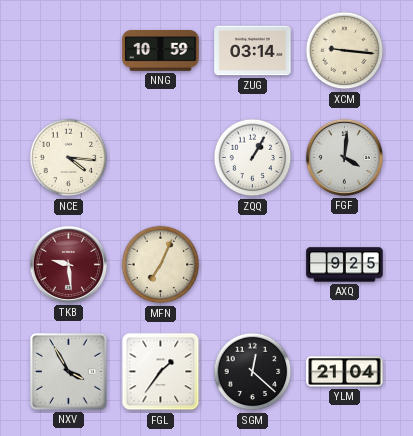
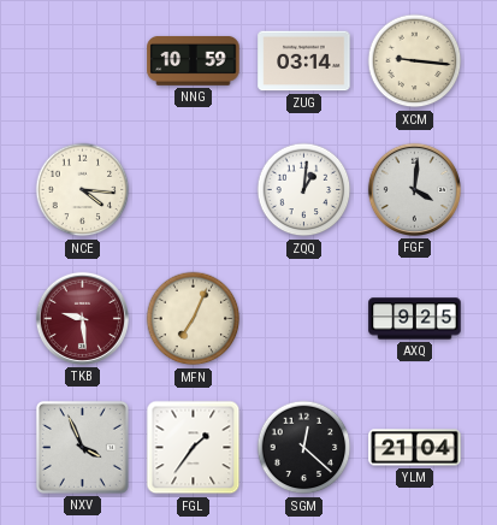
ZQQ: 1:05 -> 1:01
NXV: 3:55 -> 3:56
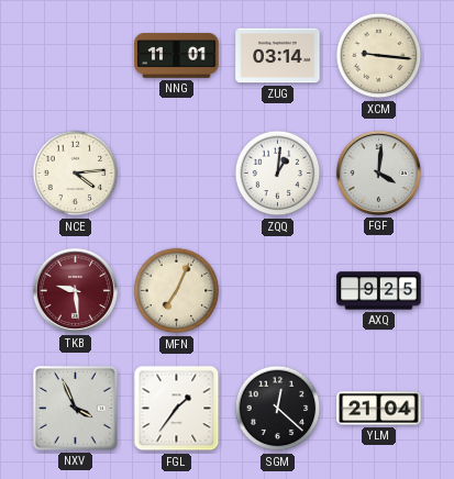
NNG: 10:59 -> 11:01
NCE: 4:16 -> 4:14
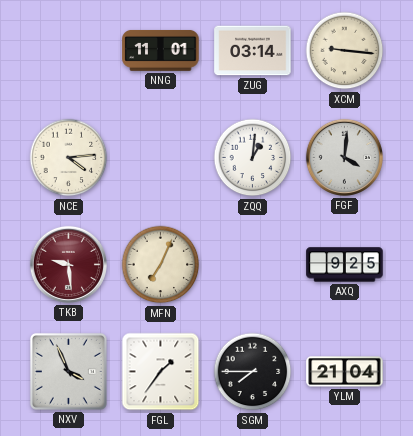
SGM: 12:22 -> 7:45
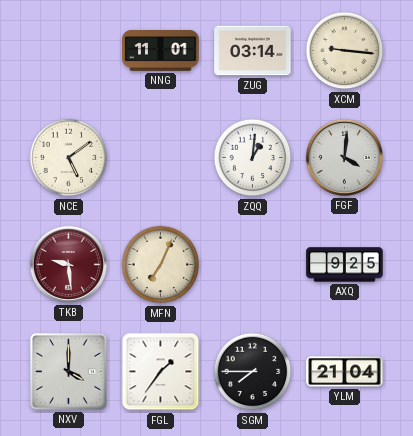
NCE: 4:14 -> 5:09
NXV: 3:56 -> 4:00
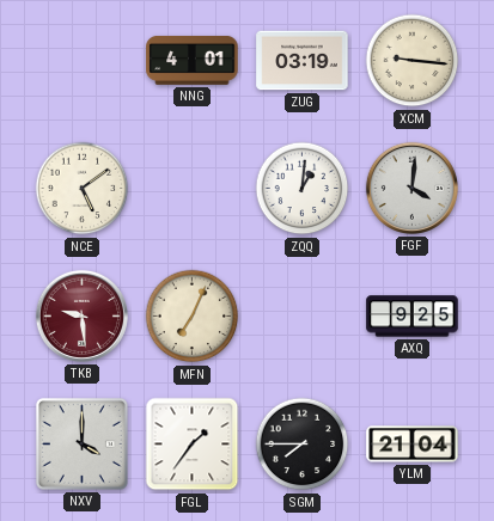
NNG: 11:01 -> 4:01
ZUG: 03:14 -> 03:19
